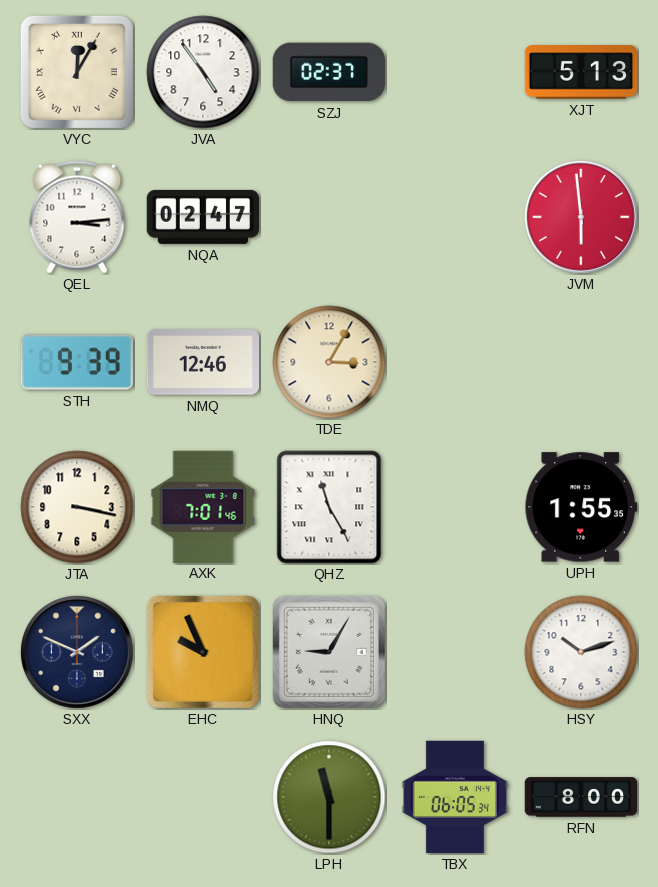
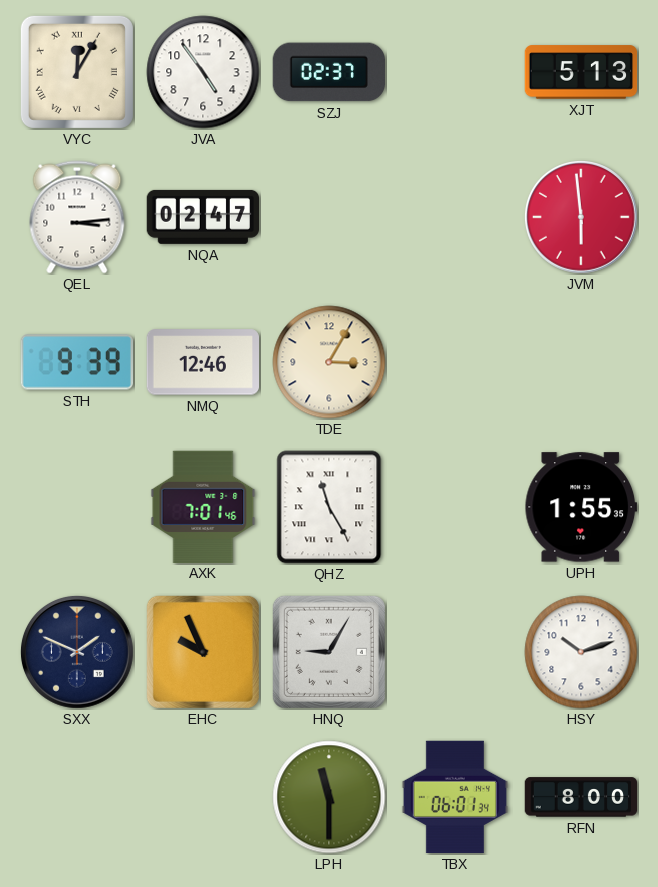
JTA: 3:17 -> none
TBX: 06:05 -> 06:01
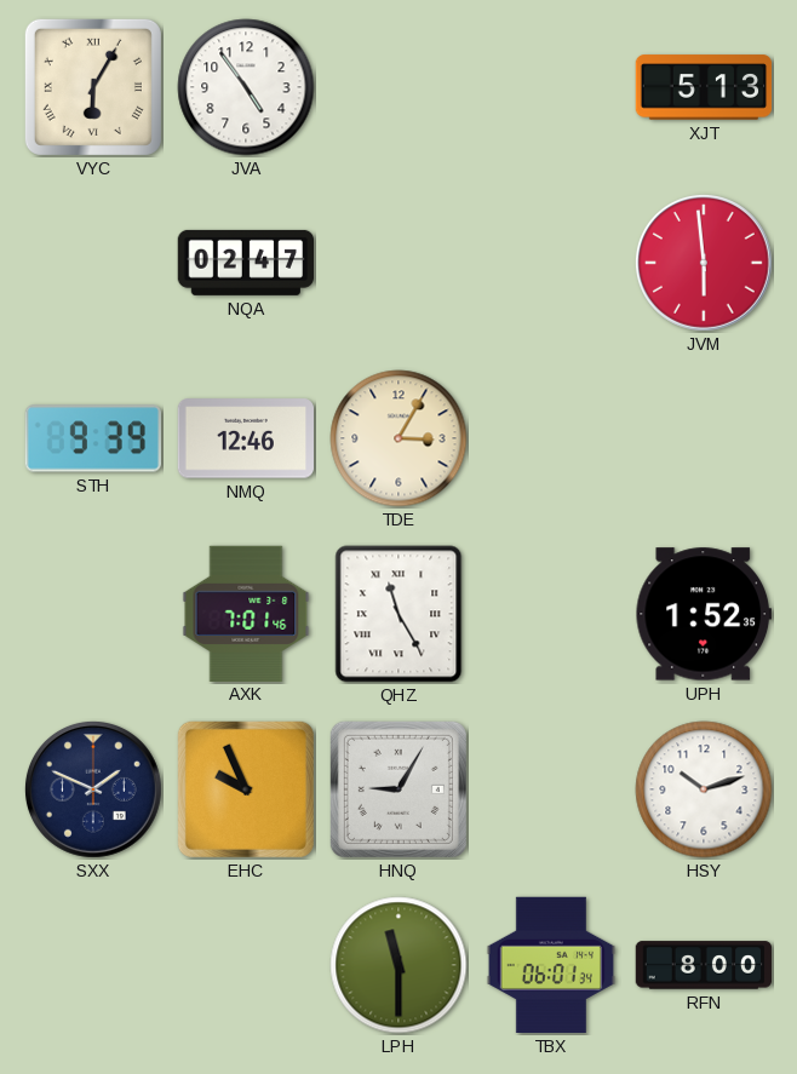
VYC: 12:05 -> 6:05
SZJ: 02:37 -> none
QEL: 3:14 -> none
UPH: 1:55 -> 1:52
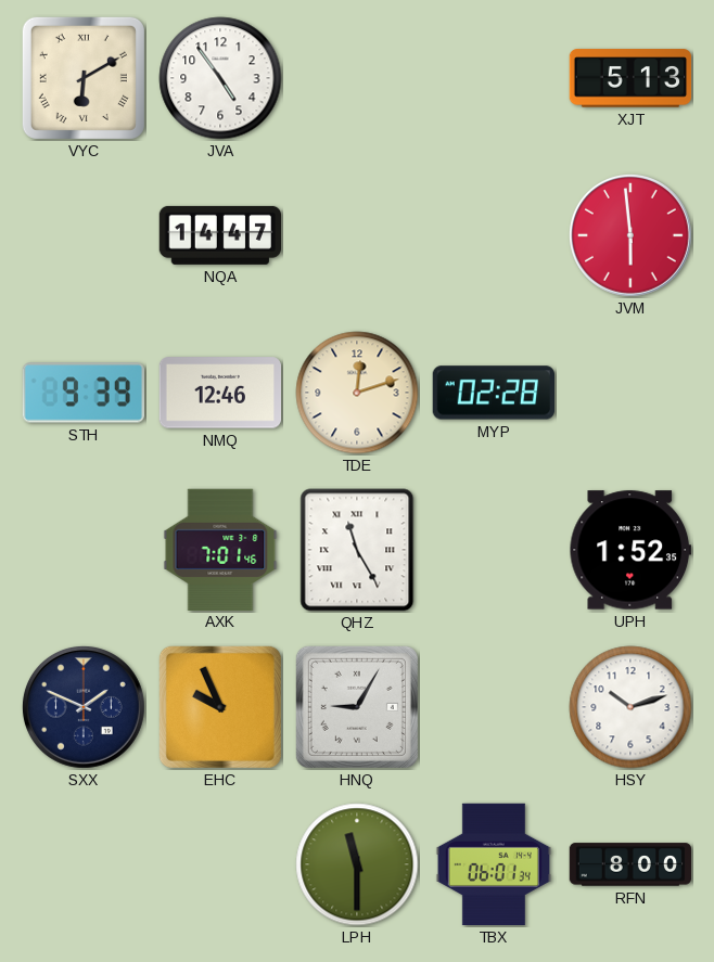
VYC: 6:05 -> 6:10
NQA: 02:47 -> 14:47
TDE: 3:05 -> 12:12
MYP: none -> 02:28
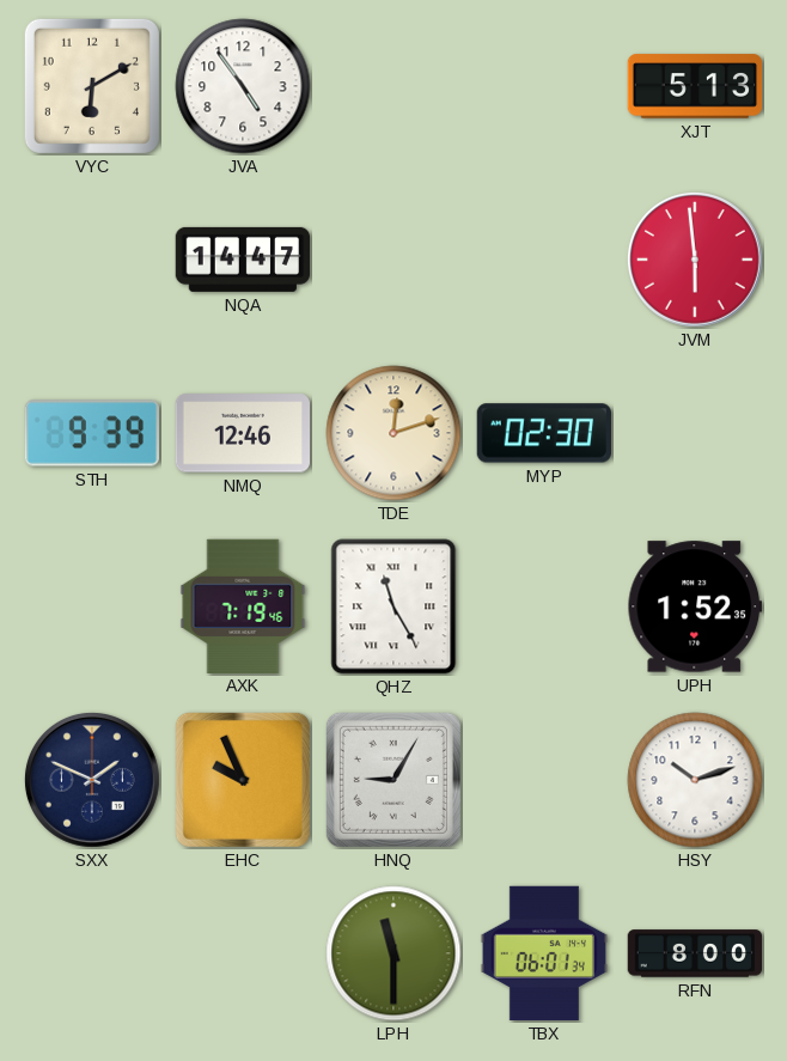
VYC numerals: Roman -> Arabic
MYP: 02:28 -> 02:30
AXK: 7:01 -> 7:19
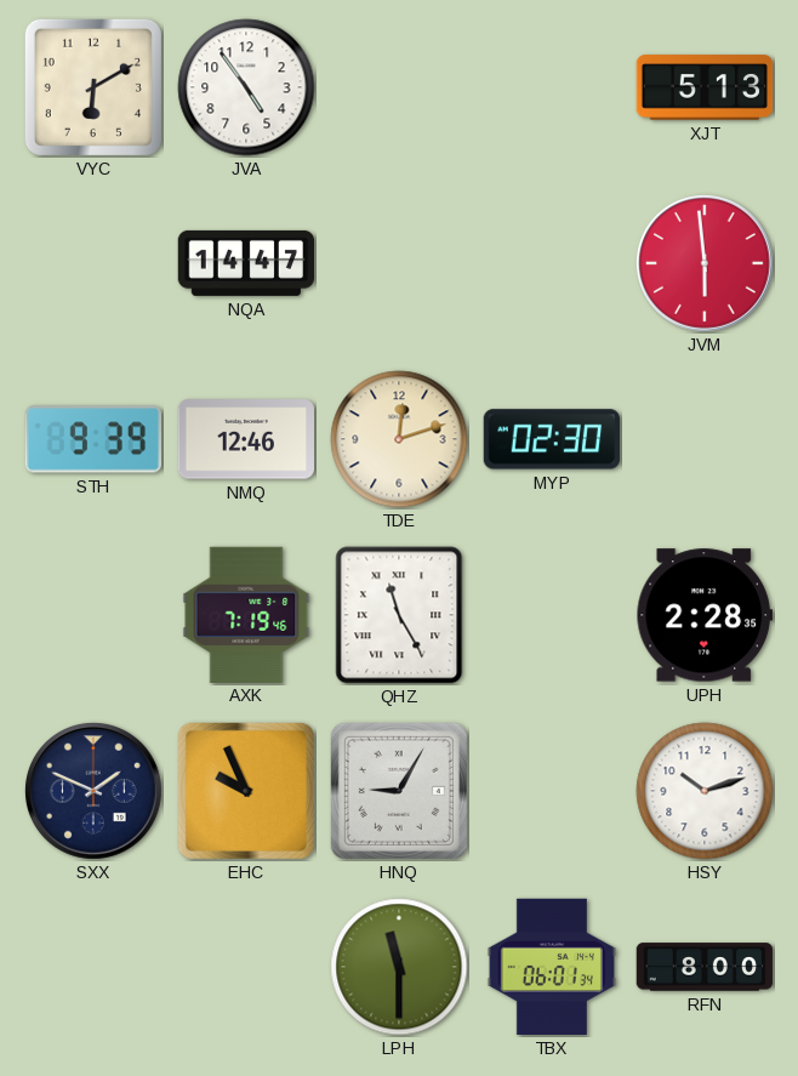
UPH: 1:52 -> 2:28
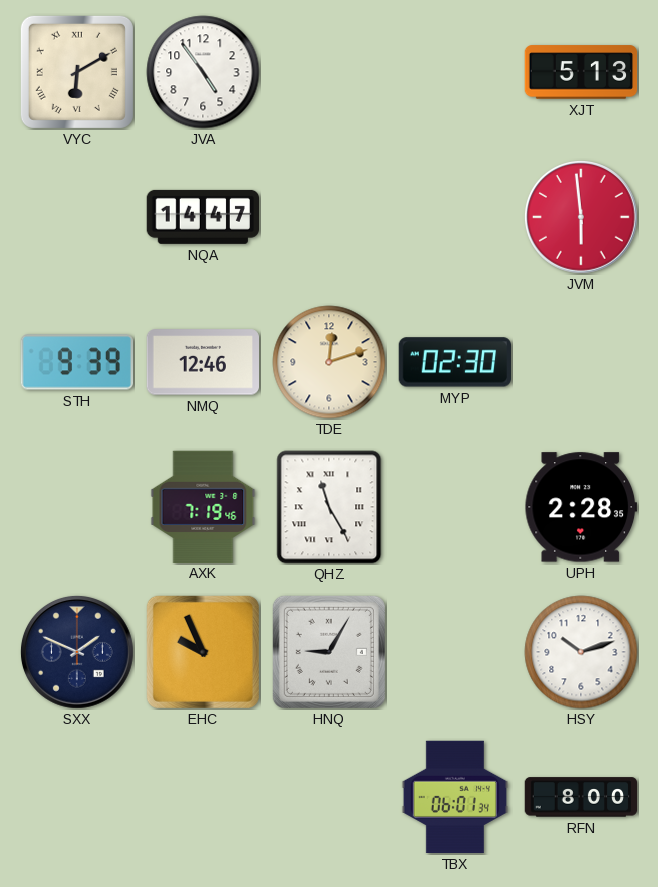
VYC numerals: Arabic -> Roman
LPH: 11:30 -> none
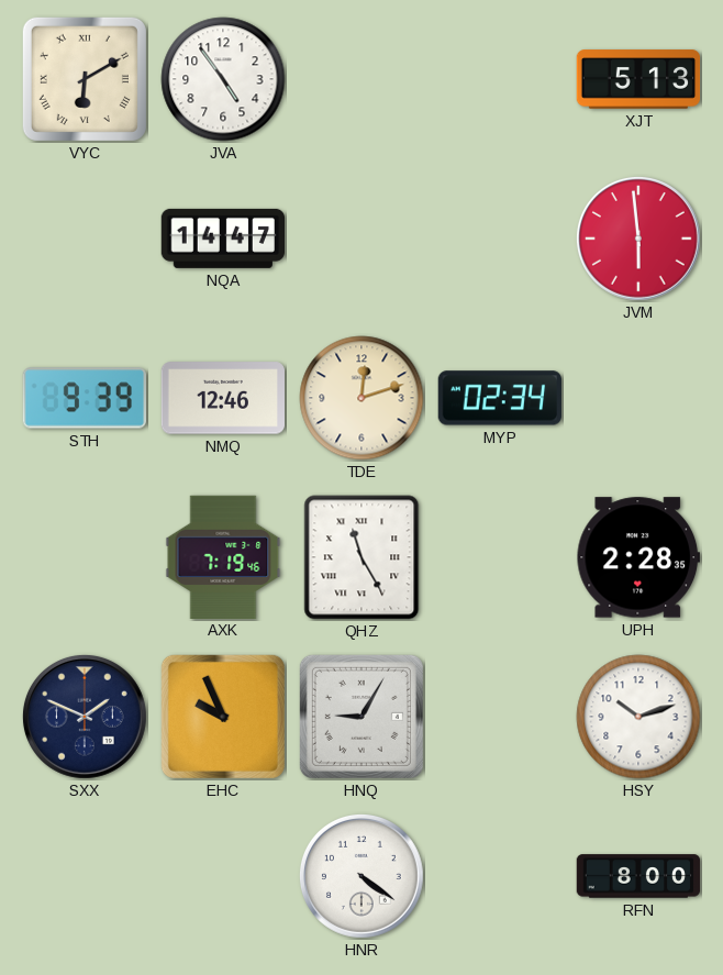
MYP: 02:30 -> 02:34
HNR: none -> 4:21
TBX: 06:01 -> none
